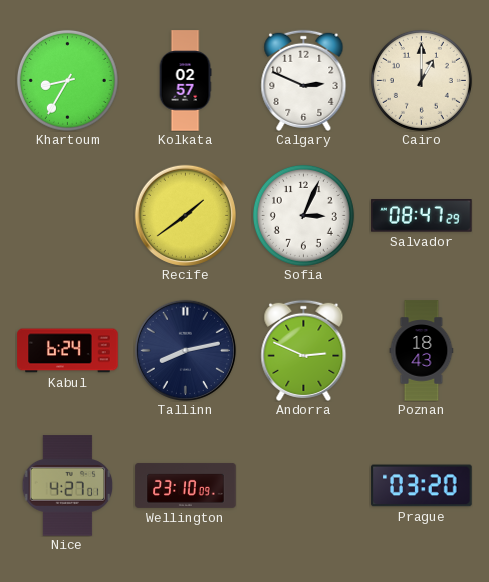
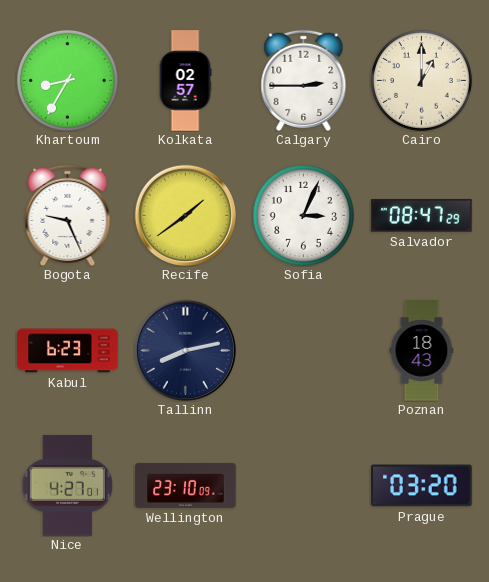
Calgary: 2:49 -> 2:45
Bogota: none -> 9:26
Kabul: 6:24 -> 6:23
Andorra: 2:49 -> none
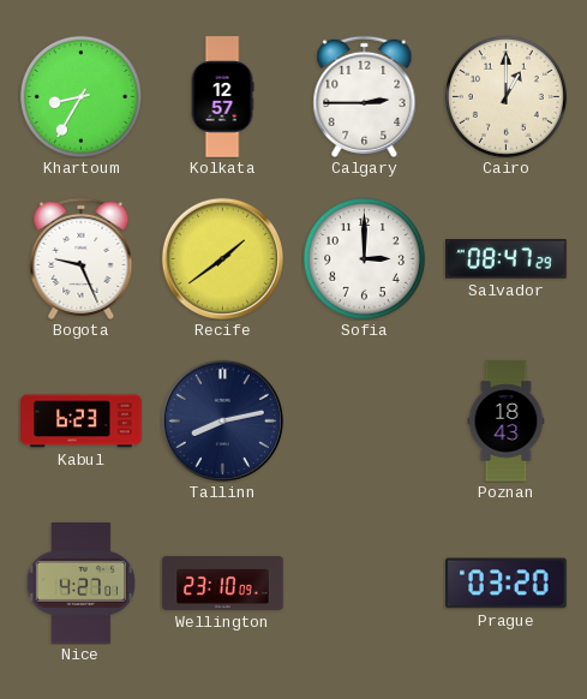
Kolkata: 02:57 -> 12:57
Sofia: 3:04 -> 3:00
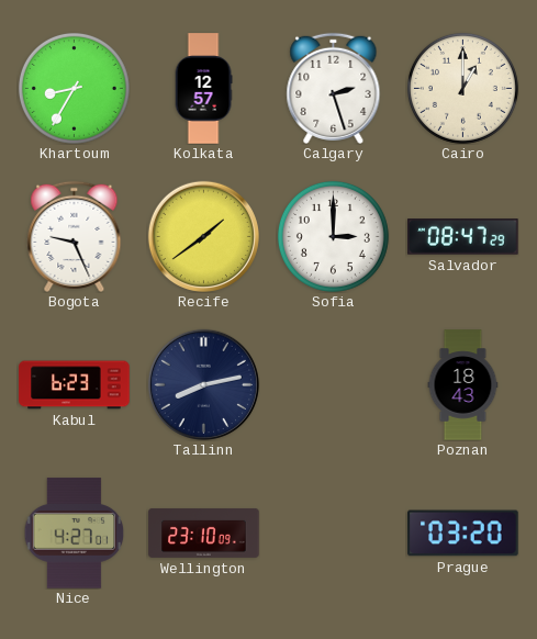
Calgary: 2:45 -> 2:27
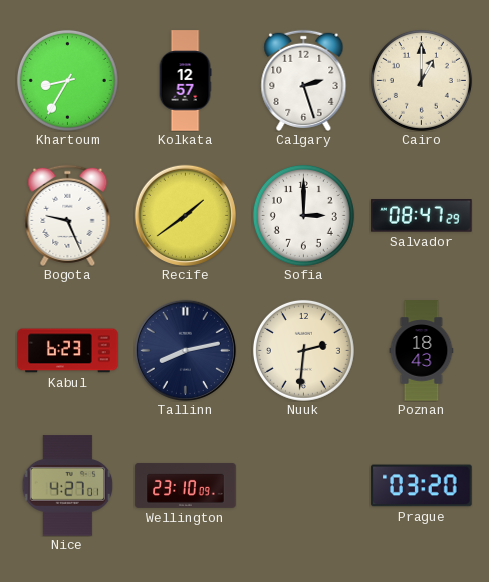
Nuuk: none -> 2:31
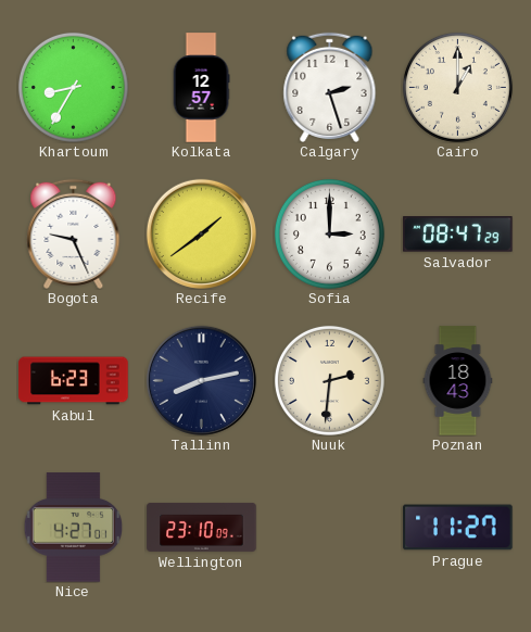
Prague: 03:20 -> 11:27
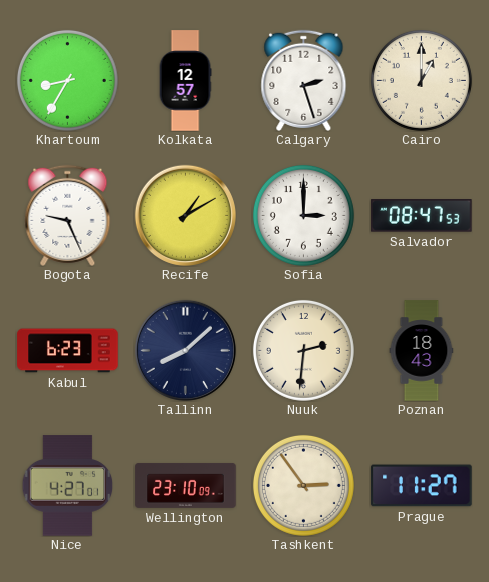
Recife: 1:39 -> 1:10
Salvador: 08:47:29 -> 08:47:53
Tallinn: 8:13 -> 8:08
Tashkent: none -> 2:54
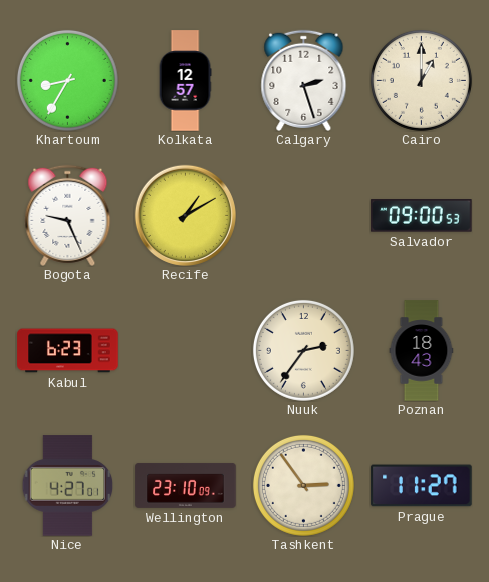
Sofia: 3:00 -> none
Salvador: 08:47 -> 09:00
Tallinn: 8:08 -> none
Nuuk: 2:31 -> 2:36
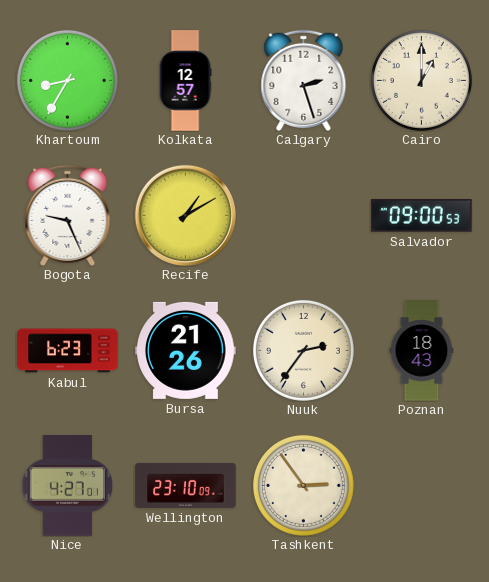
Bursa: none -> 21:26
Prague: 11:27 -> none
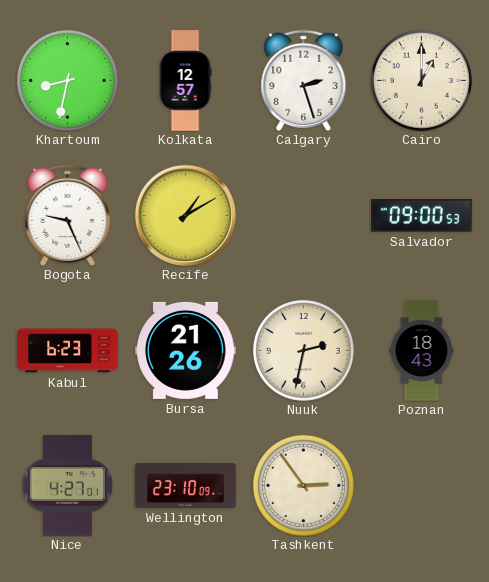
Khartoum: 8:35 -> 8:32
Nuuk: 2:36 -> 2:32
